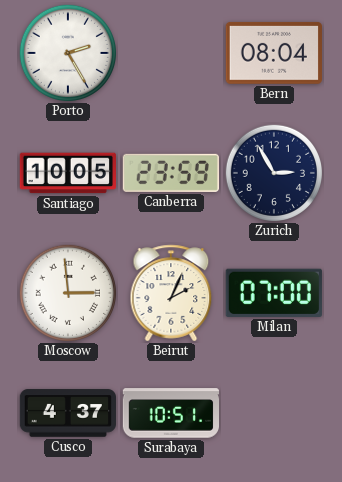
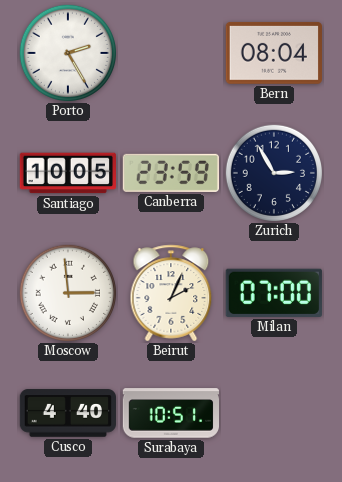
Cusco: 4:37 -> 4:40
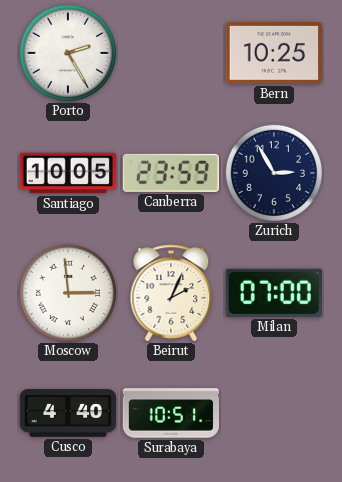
Bern: 08:04 -> 10:25
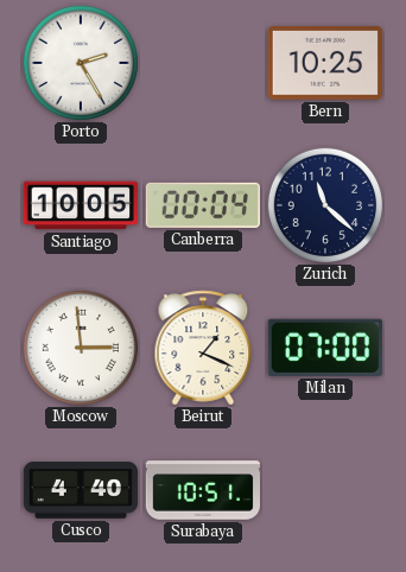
Canberra: 23:59 -> 00:04
Zurich: 2:55 -> 11:22
Beirut: 2:04 -> 1:19
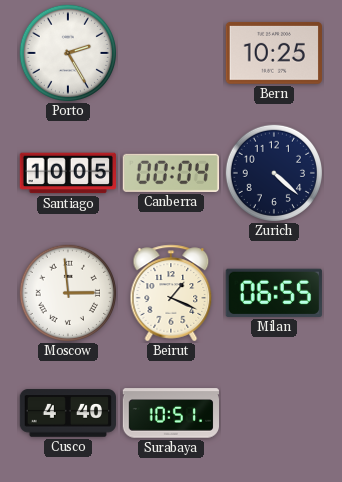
Zurich: 11:22 -> 4:22
Milan: 07:00 -> 06:55
